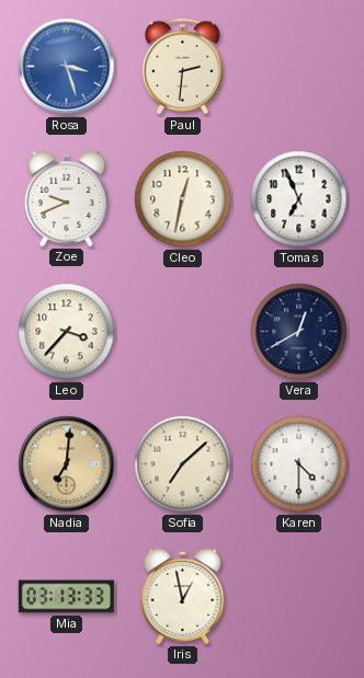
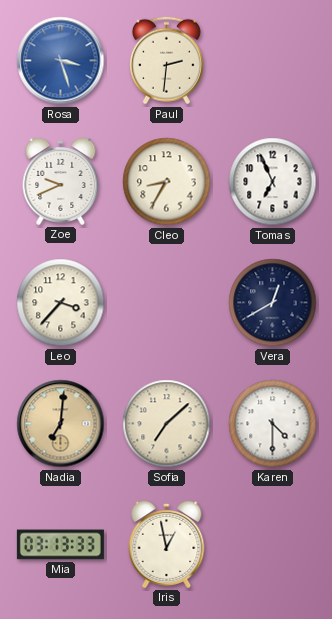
Cleo: 12:32 -> 8:35
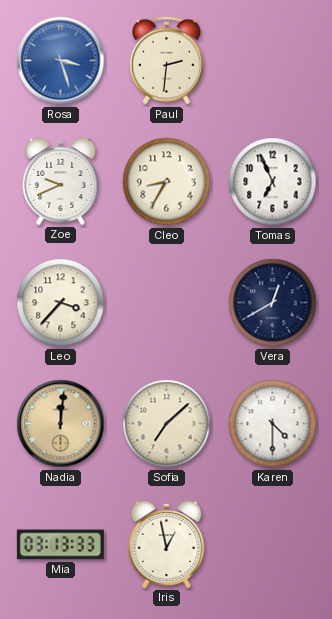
Nadia: 7:01 -> 12:01
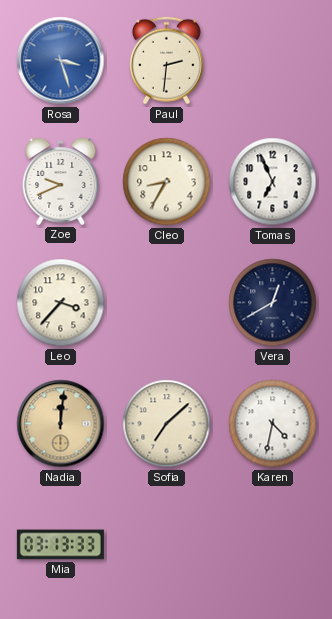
Karen: 4:30 -> 4:32
Iris: 12:58 -> none
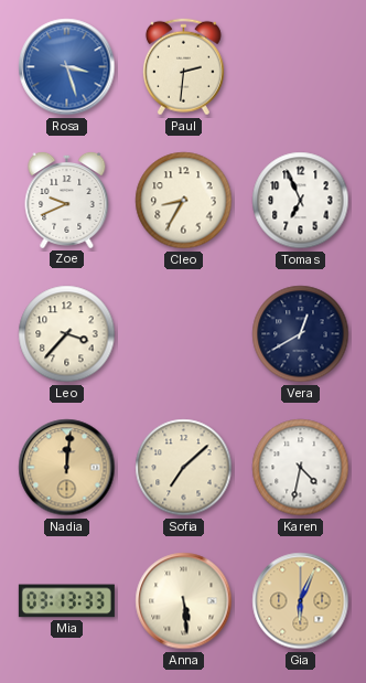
Anna: none -> 5:29
Gia: none -> 6:04
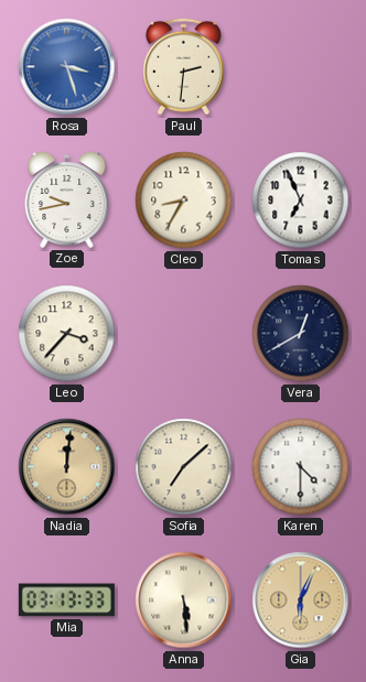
Zoe: 9:41 -> 9:43
Karen: 4:32 -> 4:30
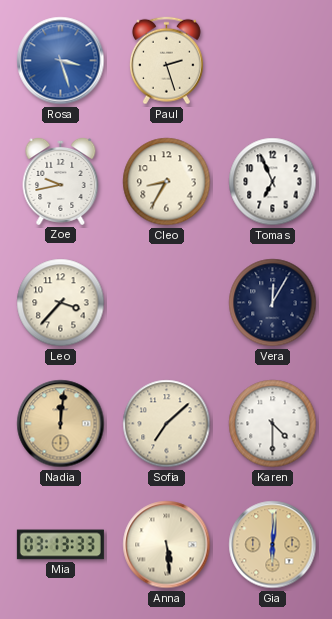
Paul: 2:31 -> 2:27
Vera: 12:40 -> 12:05
Gia: 6:04 -> 6:01
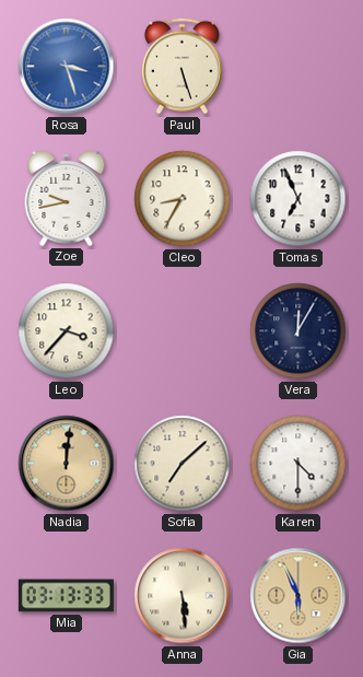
Paul: 2:27 -> 5:27
Gia: 6:01 -> 5:56
